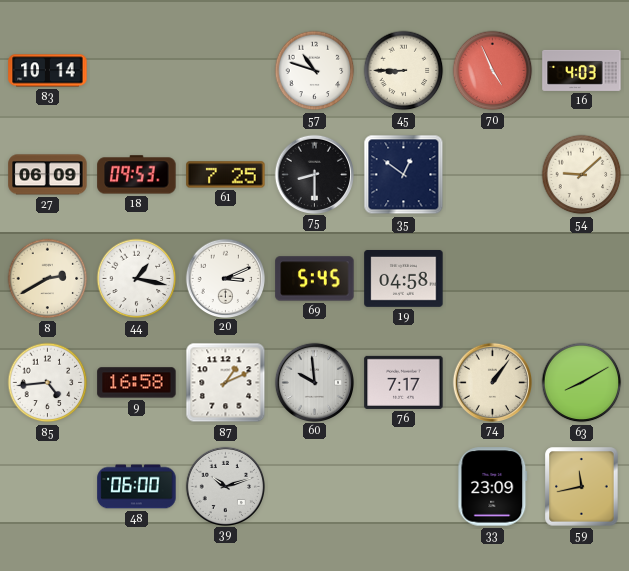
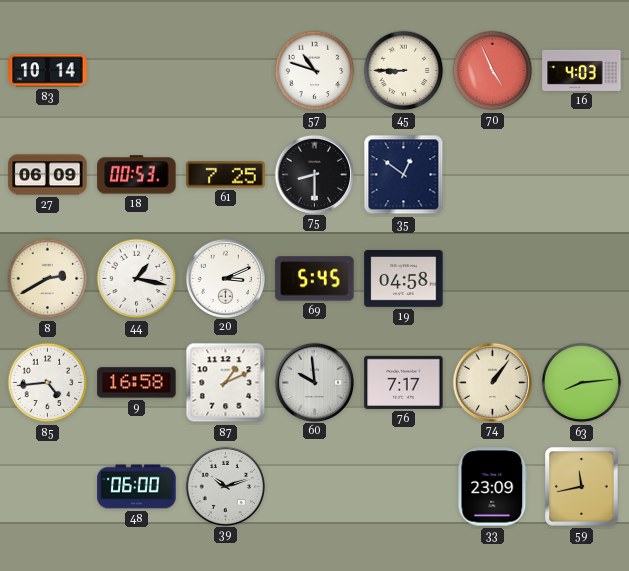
18: 09:53 -> 00:53
54: 9:08 -> none
63: 8:10 -> 8:14
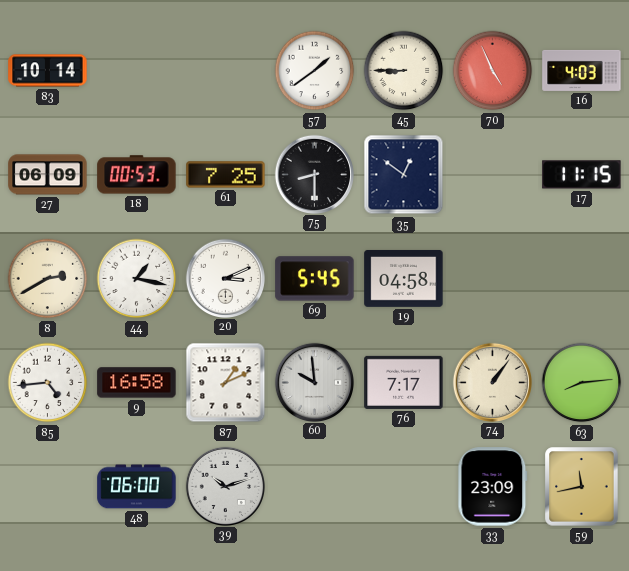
57: 10:48 -> 1:39
17: none -> 11:15
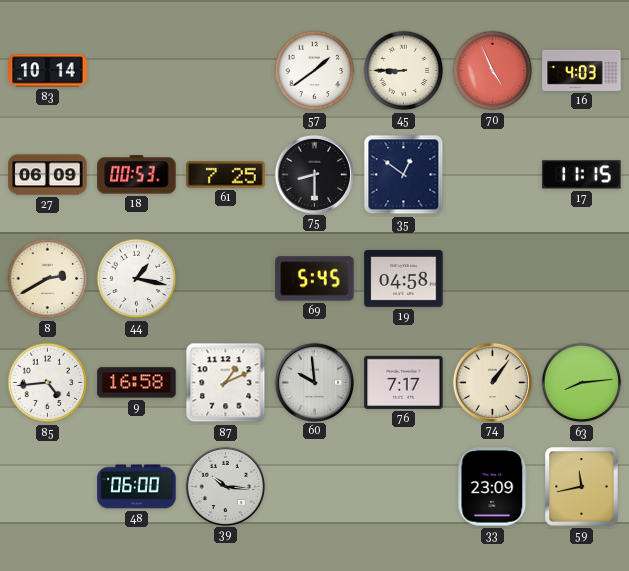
20: 3:11 -> none
39: 10:12 -> 10:16
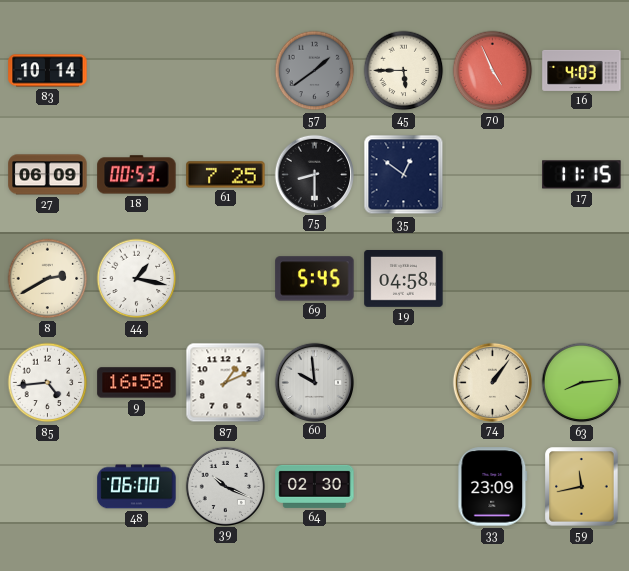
57 dial: white -> grey
45: 8:45 -> 5:45
76: 7:17 -> none
39: 10:16 -> 10:19
64: none -> 02:30
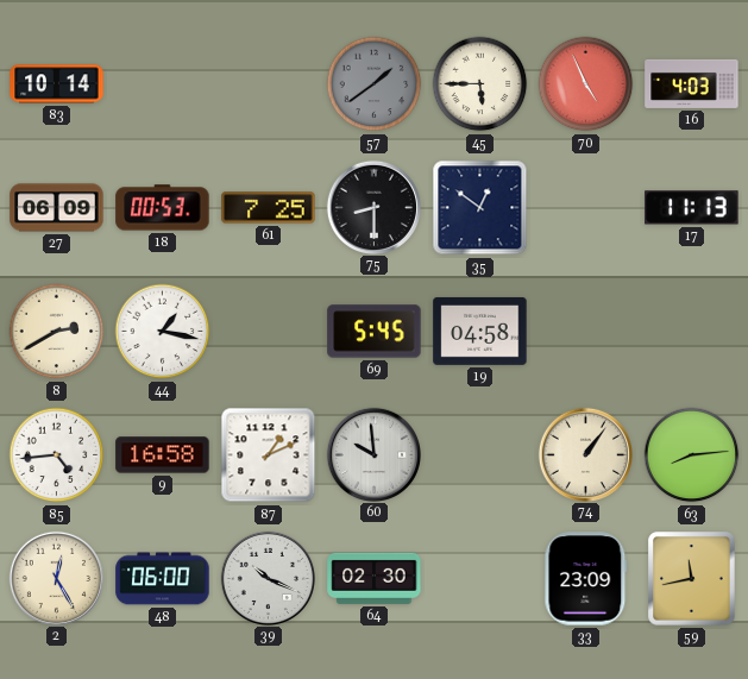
17: 11:15 -> 11:13
2: none -> 12:25
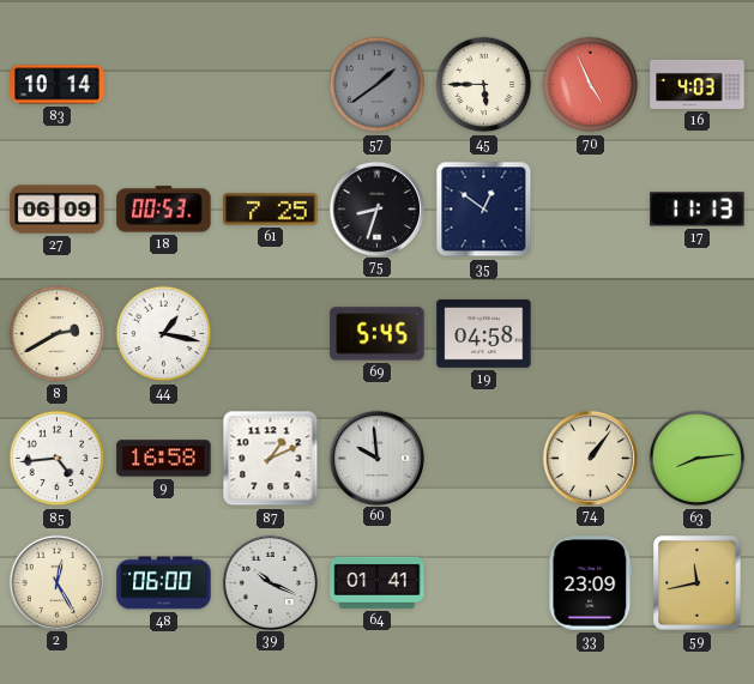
75: 8:30 -> 8:33
64: 02:30 -> 01:41
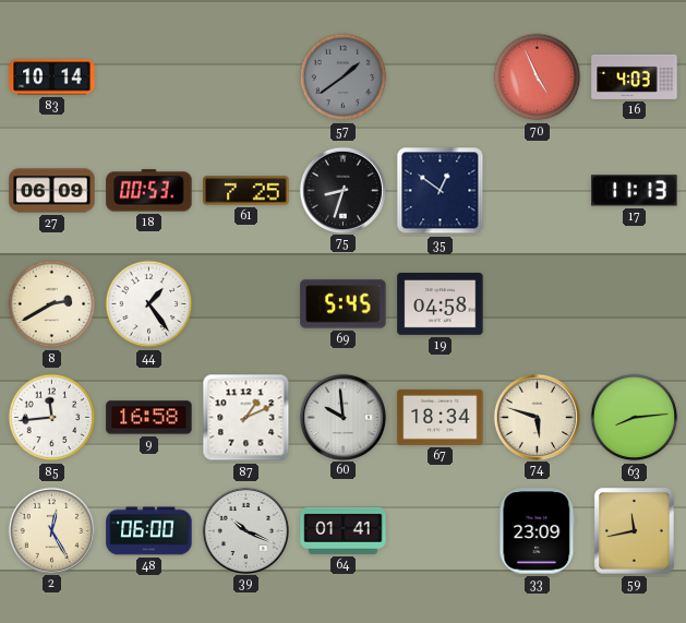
45: 5:45 -> none
44: 1:17 -> 1:24
85: 4:44 -> 11:44
67: none -> 18:34
74: 1:06 -> 5:48
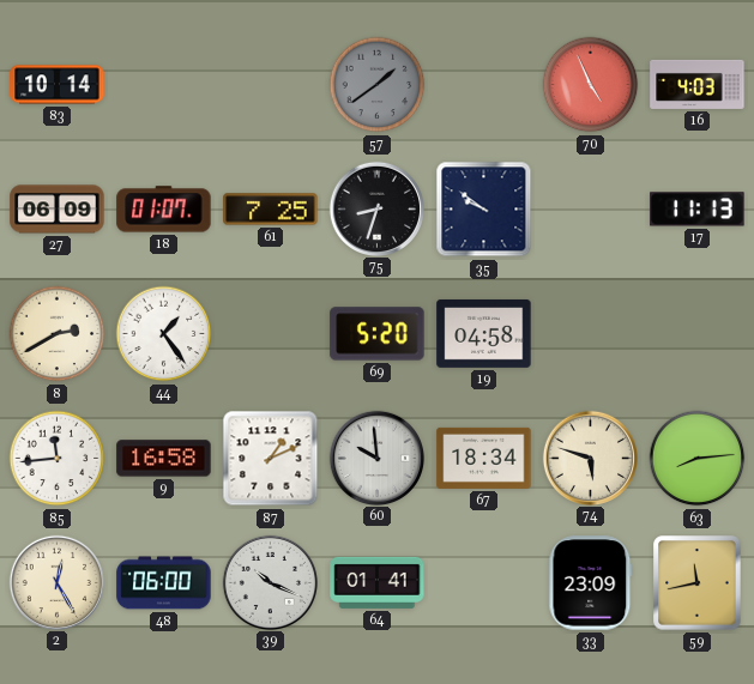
18: 00:53 -> 01:07
35: 12:51 -> 9:51
69: 5:45 -> 5:20
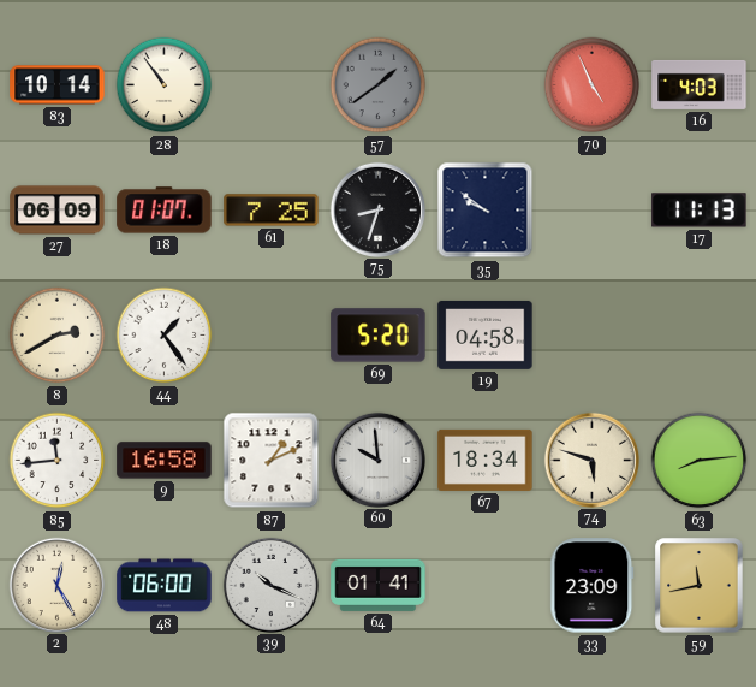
28: none -> 10:54
